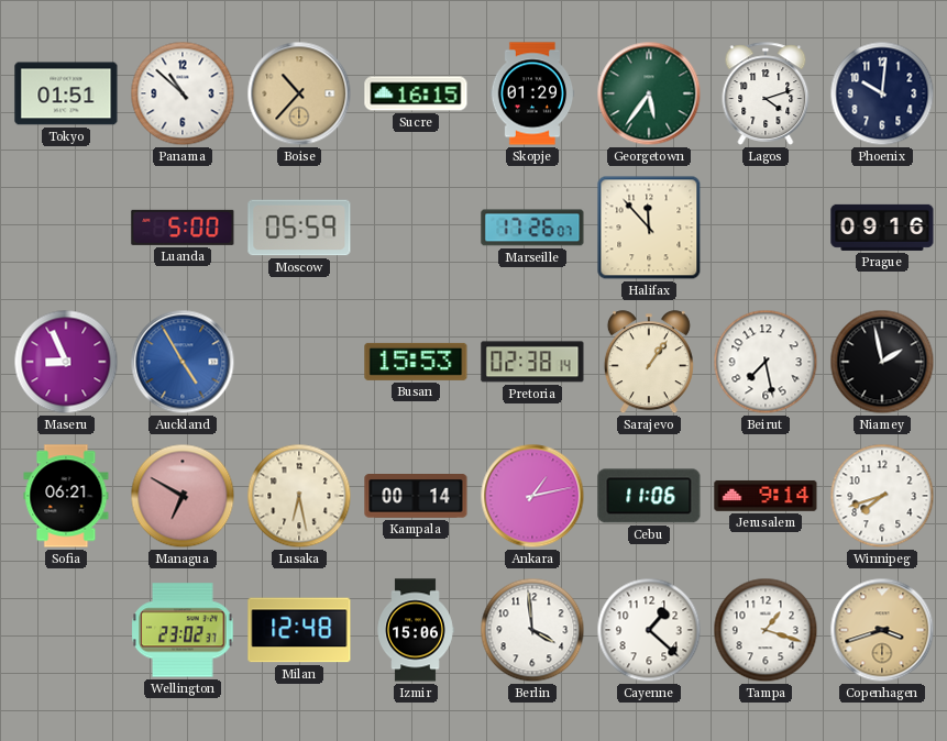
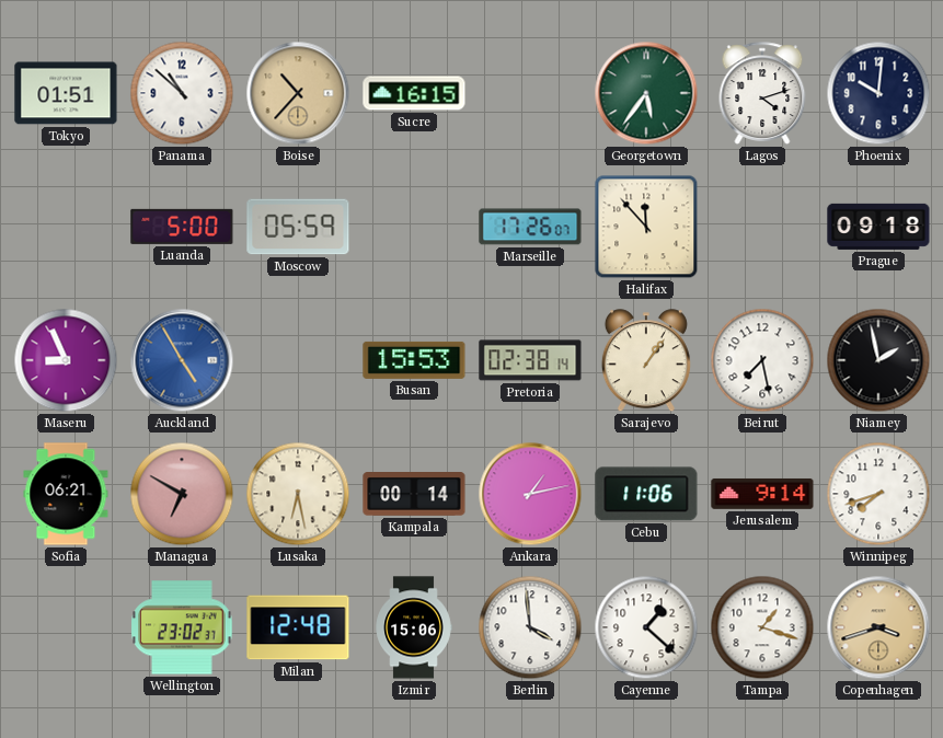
Skopje: 01:29 -> none
Prague: 09:16 -> 09:18
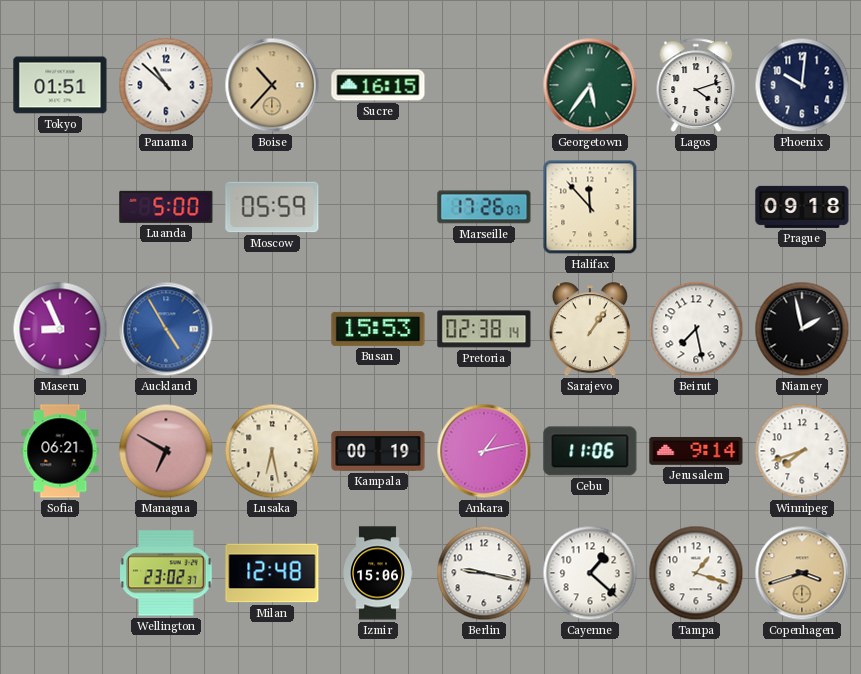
Kampala: 00:14 -> 00:19
Berlin: 3:59 -> 9:17
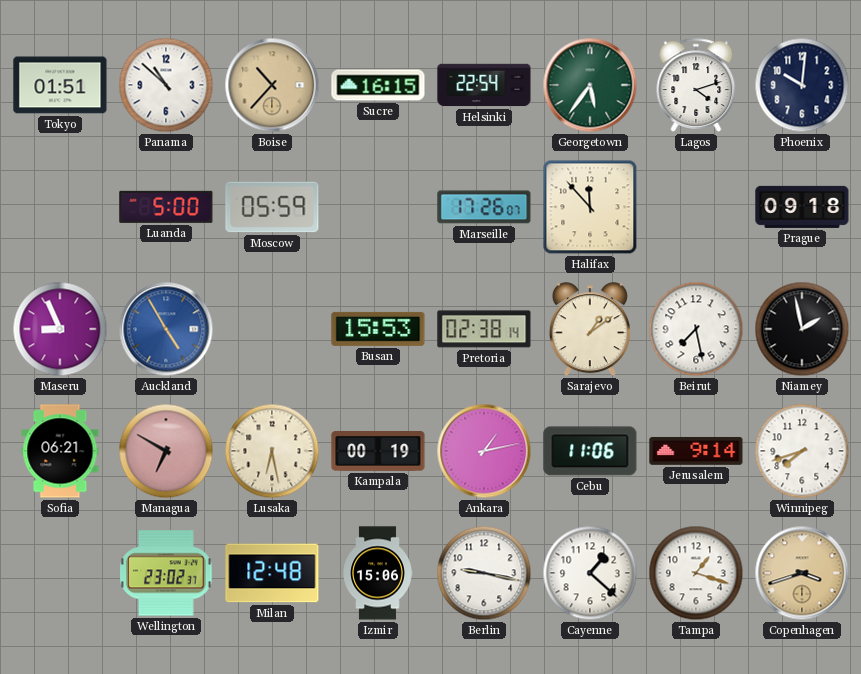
Helsinki: none -> 22:54
Sarajevo: 1:06 -> 1:09
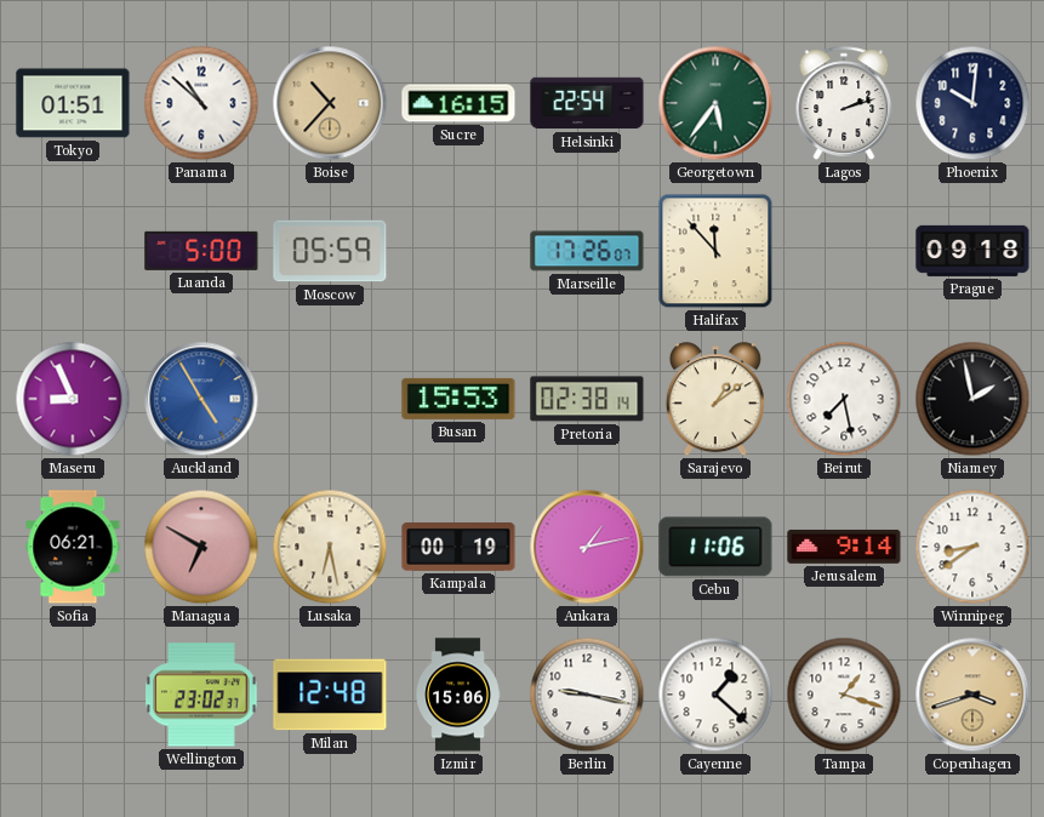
Lagos: 4:12 -> 2:12
Winnipeg: 7:42 -> 8:39
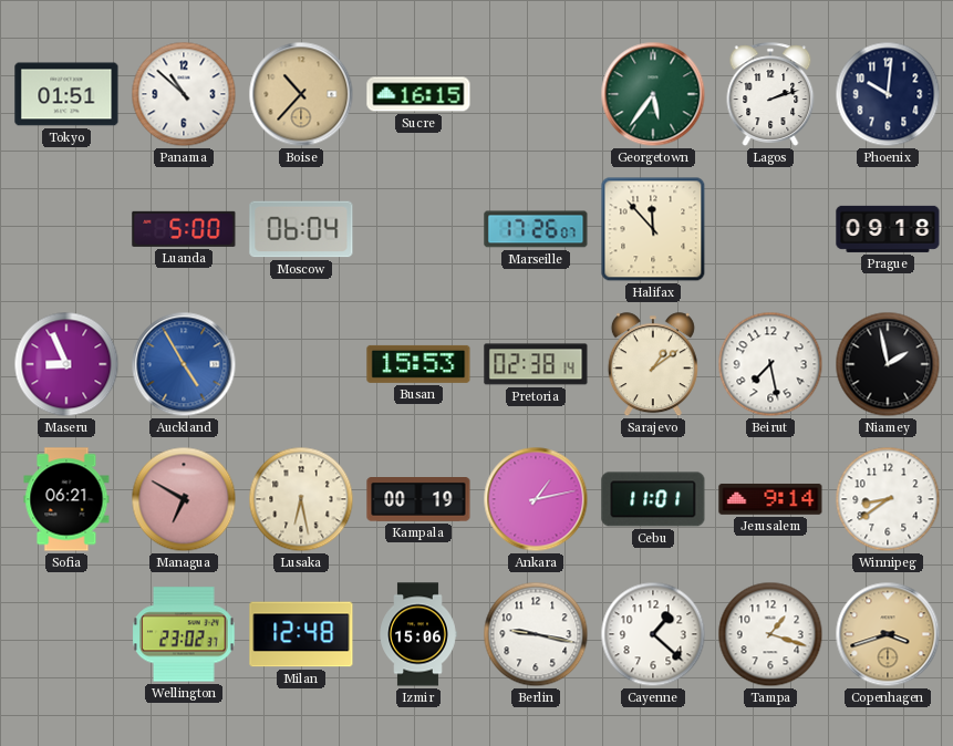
Helsinki: 22:54 -> none
Moscow: 05:59 -> 06:04
Cebu: 11:06 -> 11:01
